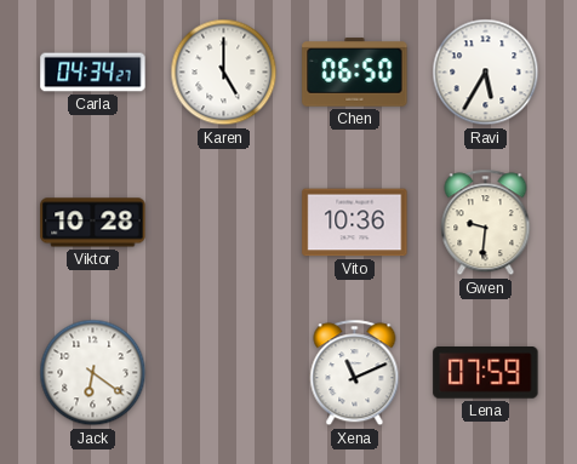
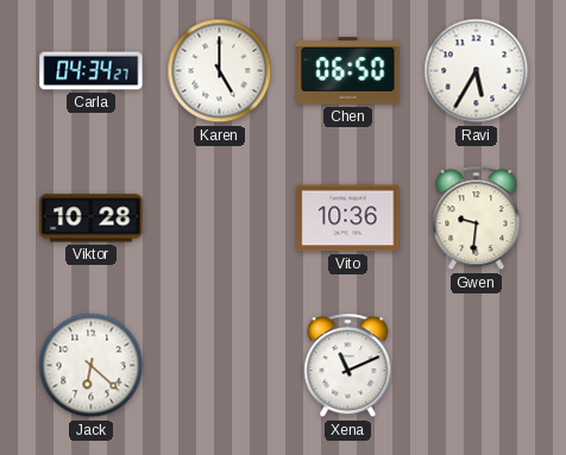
Jack: 6:21 -> 6:22
Lena: 07:59 -> none
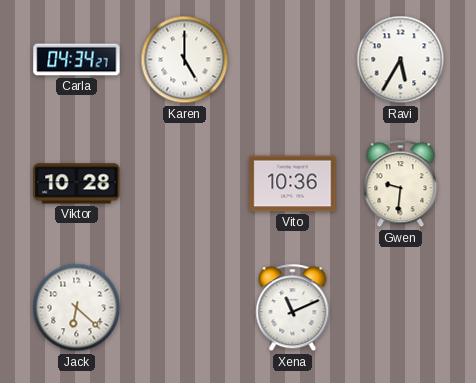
Chen: 06:50 -> none
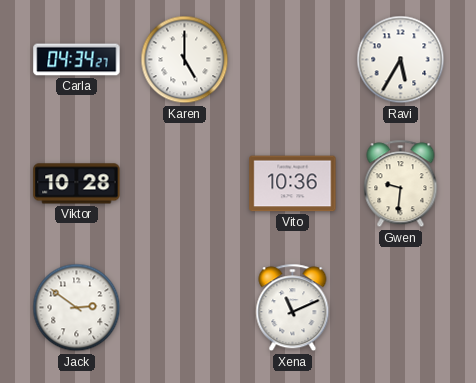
Jack: 6:22 -> 2:51
